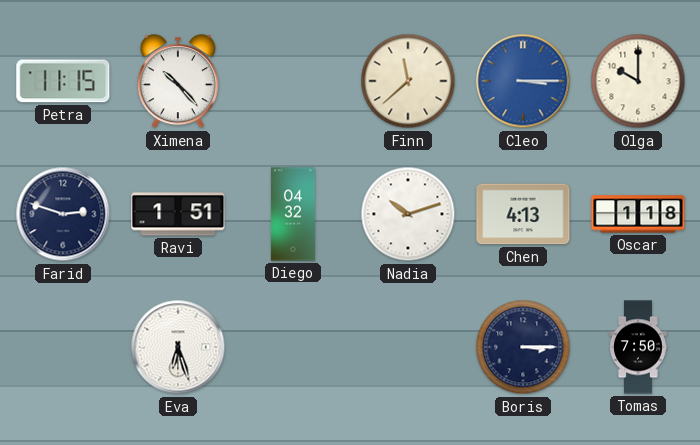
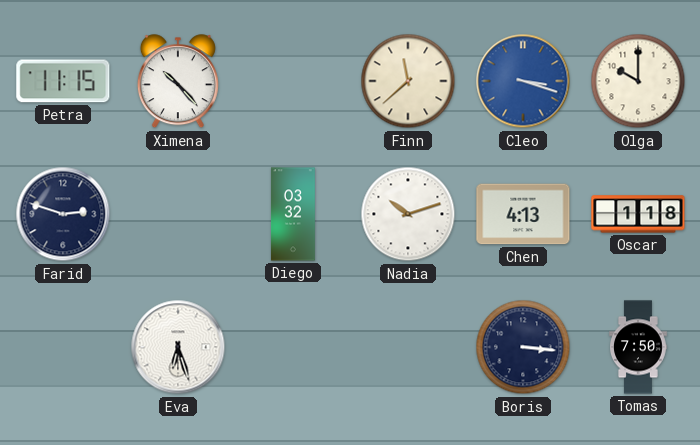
Cleo: 3:15 -> 3:18
Ravi: 1:51 -> none
Diego: 04:32 -> 03:32
Boris: 3:15 -> 3:16
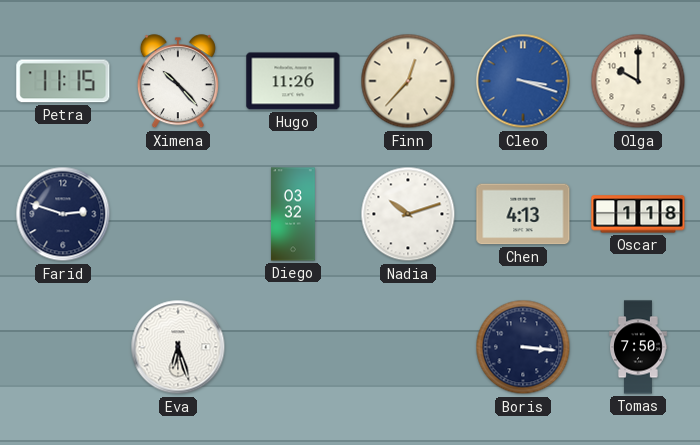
Hugo: none -> 11:26
Finn: 11:38 -> 12:37
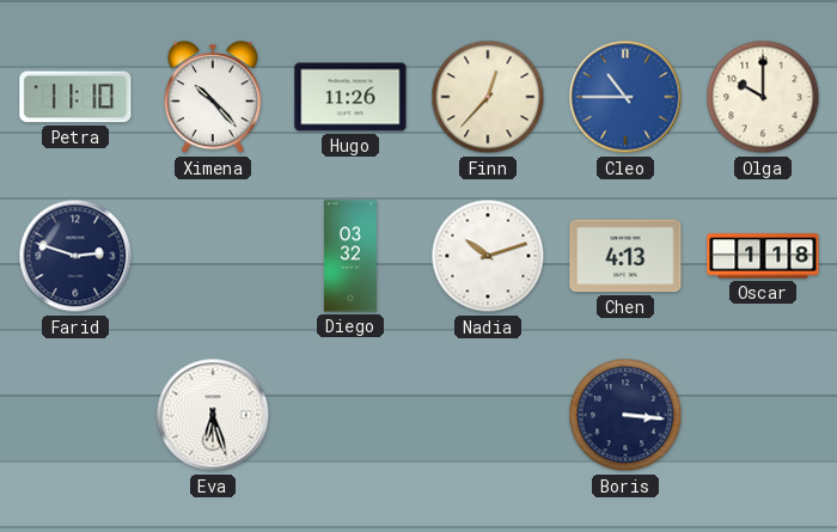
Petra: 11:15 -> 11:10
Cleo: 3:18 -> 10:45
Tomas: 7:50 -> none
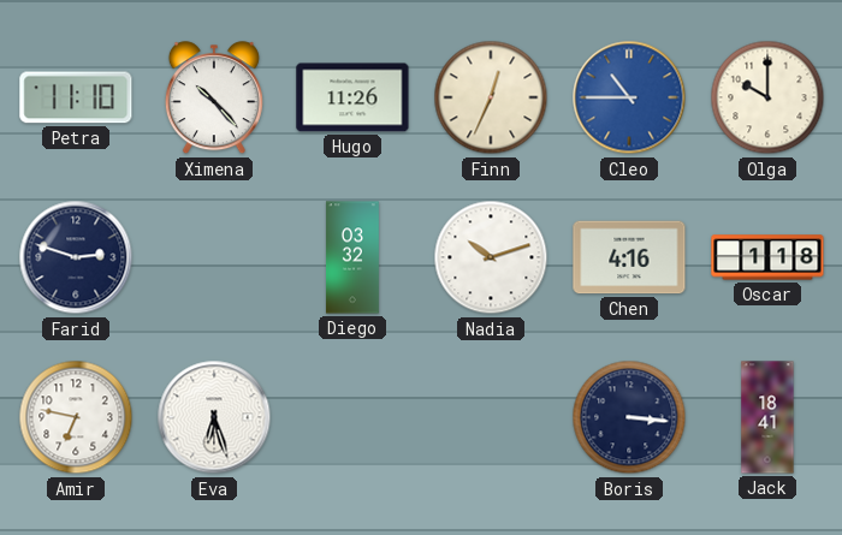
Finn: 12:37 -> 12:34
Chen: 4:13 -> 4:16
Amir: none -> 6:47
Jack: none -> 18:41
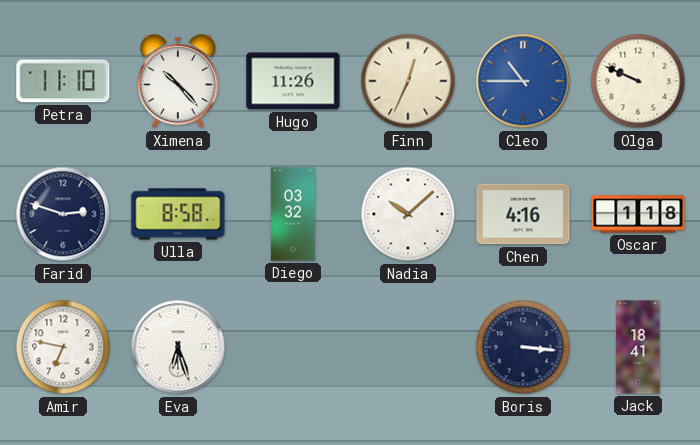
Olga: 10:00 -> 9:49
Ulla: none -> 8:58
Nadia: 10:12 -> 10:08
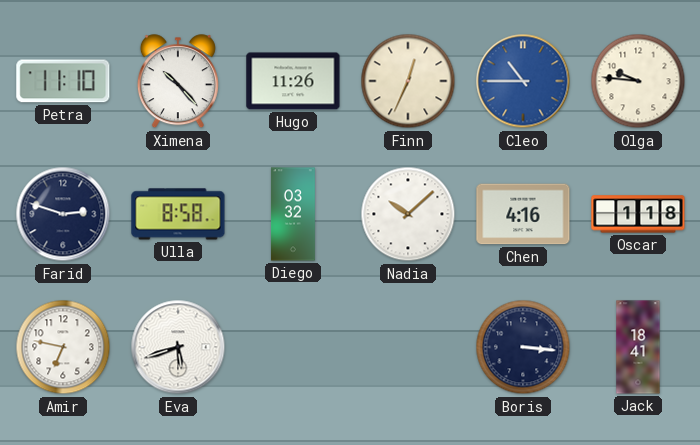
Olga: 9:49 -> 9:46
Eva: 6:27 -> 5:42
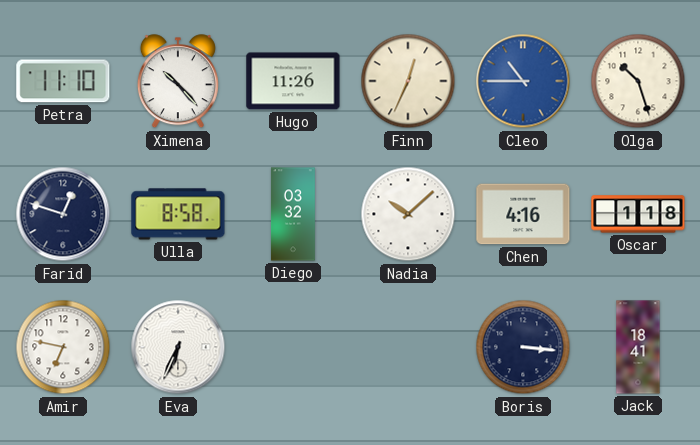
Olga: 9:46 -> 10:27
Farid: 2:48 -> 12:48
Eva: 5:42 -> 6:34
